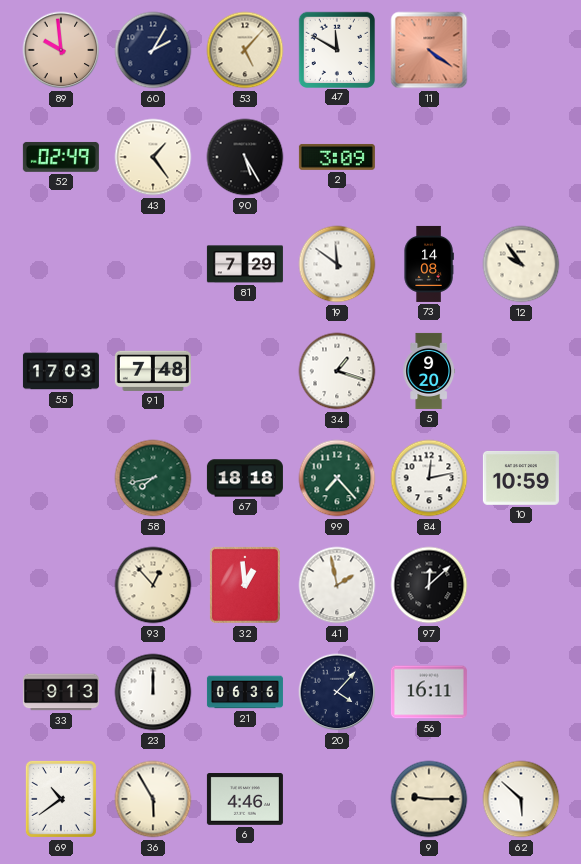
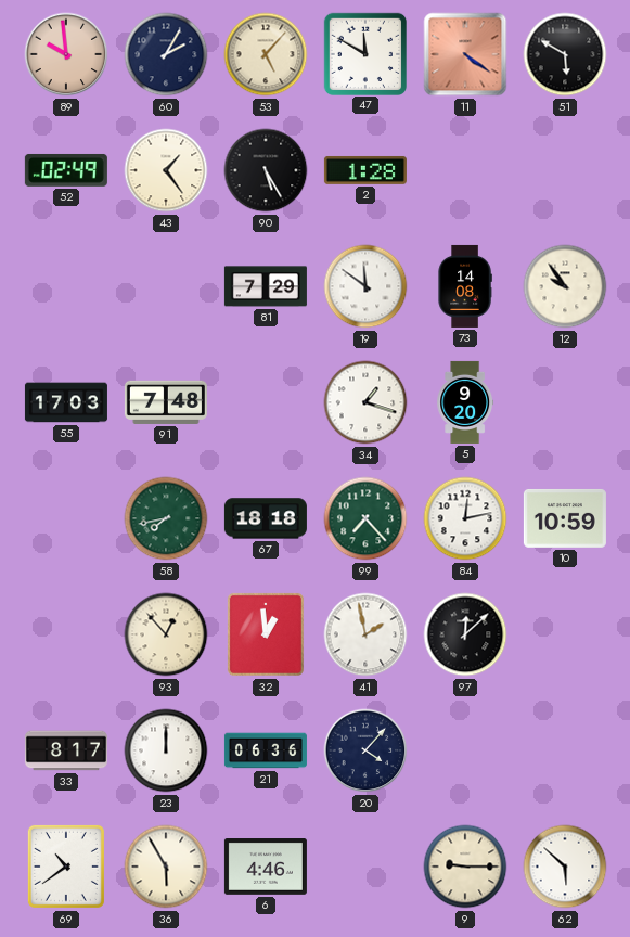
51: none -> 5:50
2: 3:09 -> 1:28
33: 9:13 -> 8:17
56: 16:11 -> none
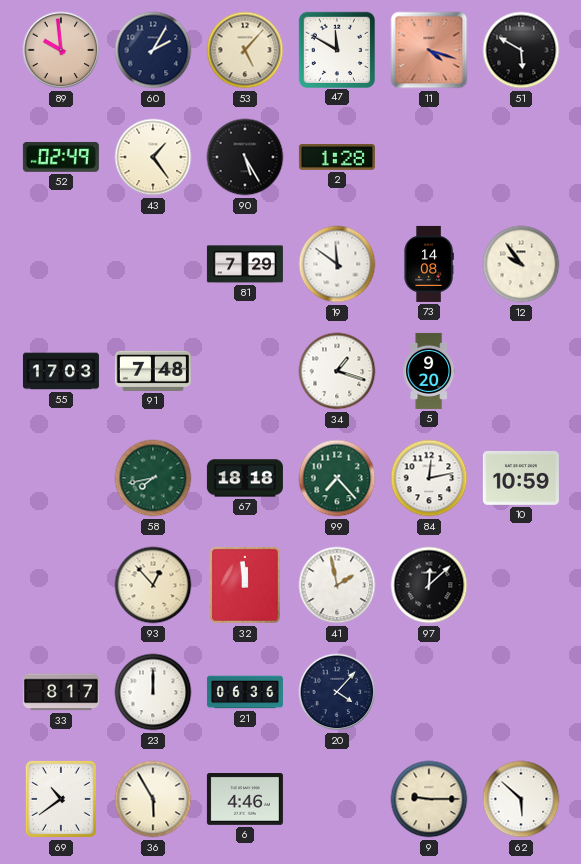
11: 4:21 -> 4:18
32: 12:59 -> 11:59
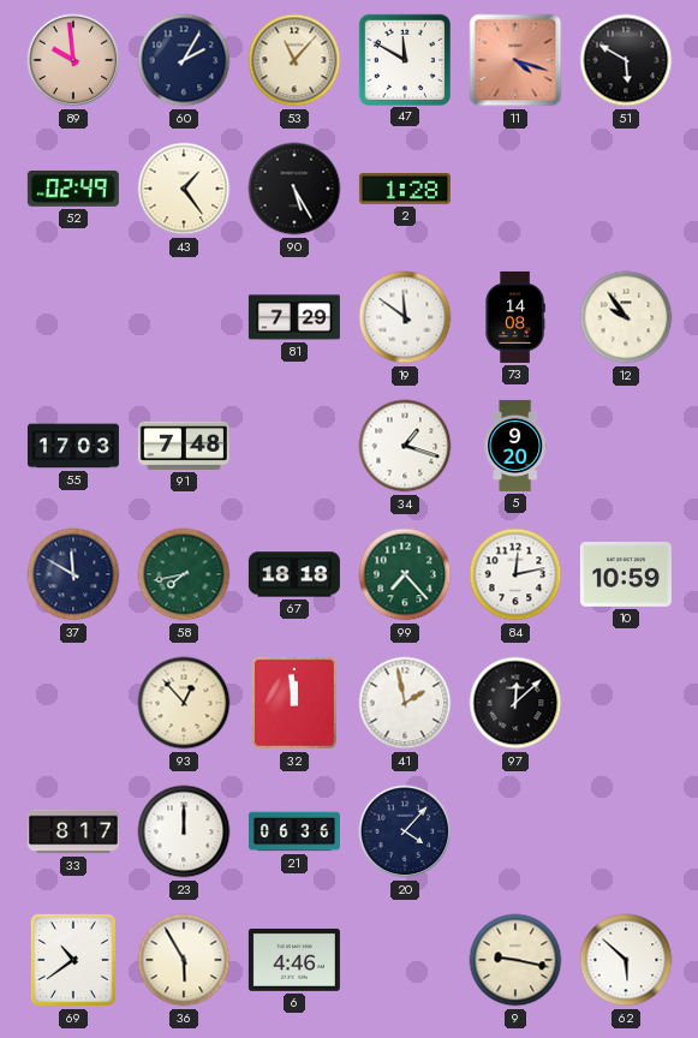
53: 5:07 -> 11:07
37: none -> 11:50
9: 9:15 -> 9:17
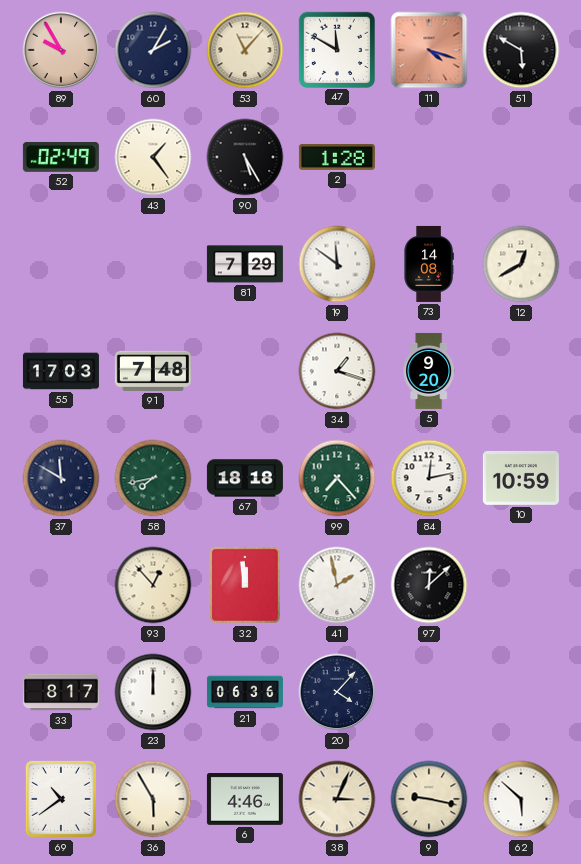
89: 9:59 -> 9:55
12: 9:54 -> 12:40
38: none -> 3:04
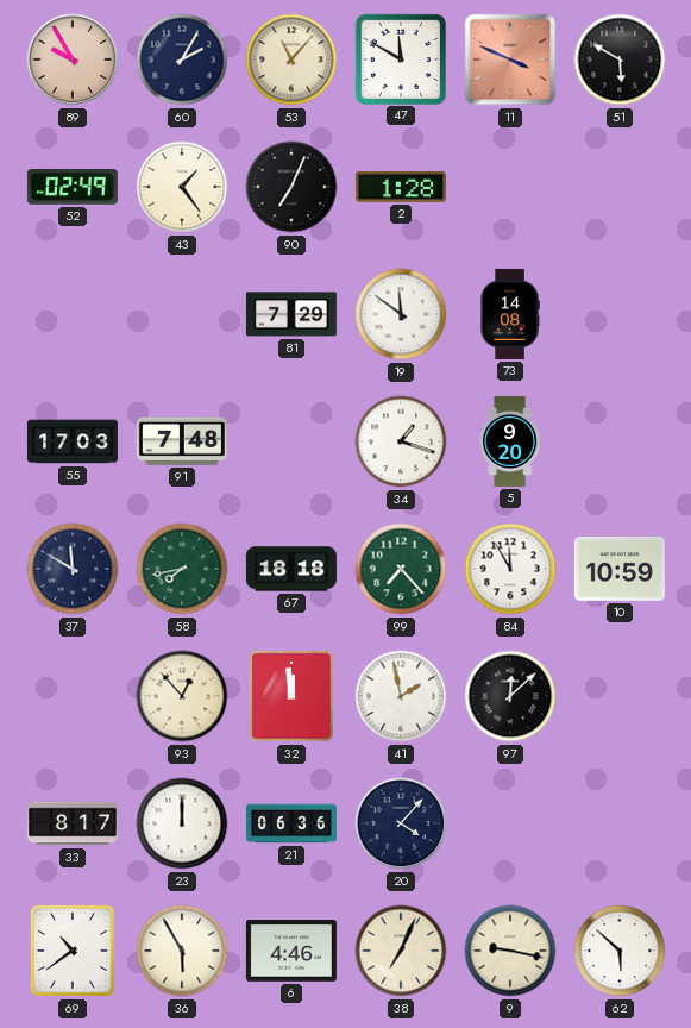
11: 4:18 -> 3:49
90: 5:25 -> 7:04
12: 12:40 -> none
84: 12:13 -> 11:55
38: 3:04 -> 7:04
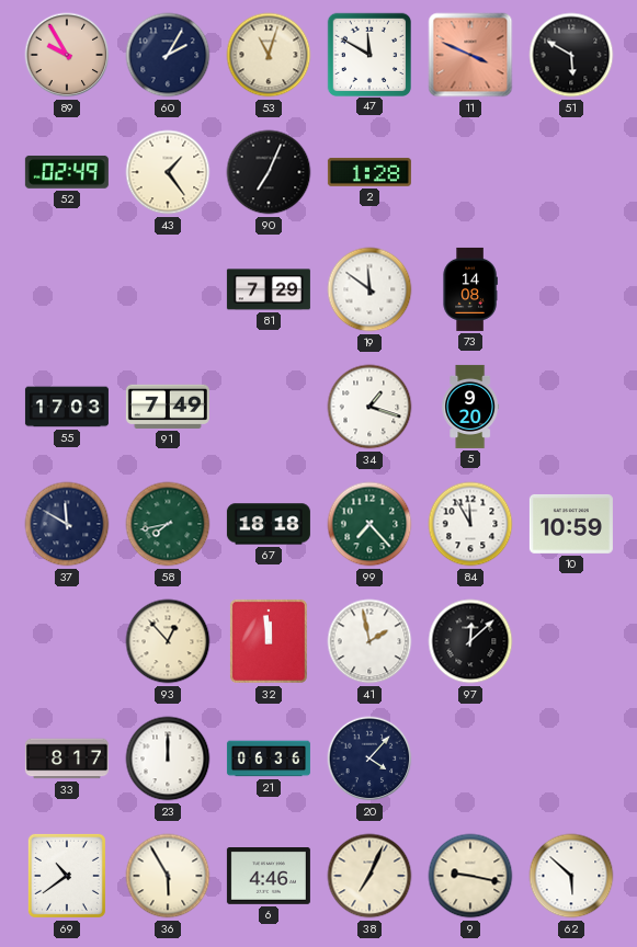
53: 11:07 -> 11:03
91: 7:48 -> 7:49
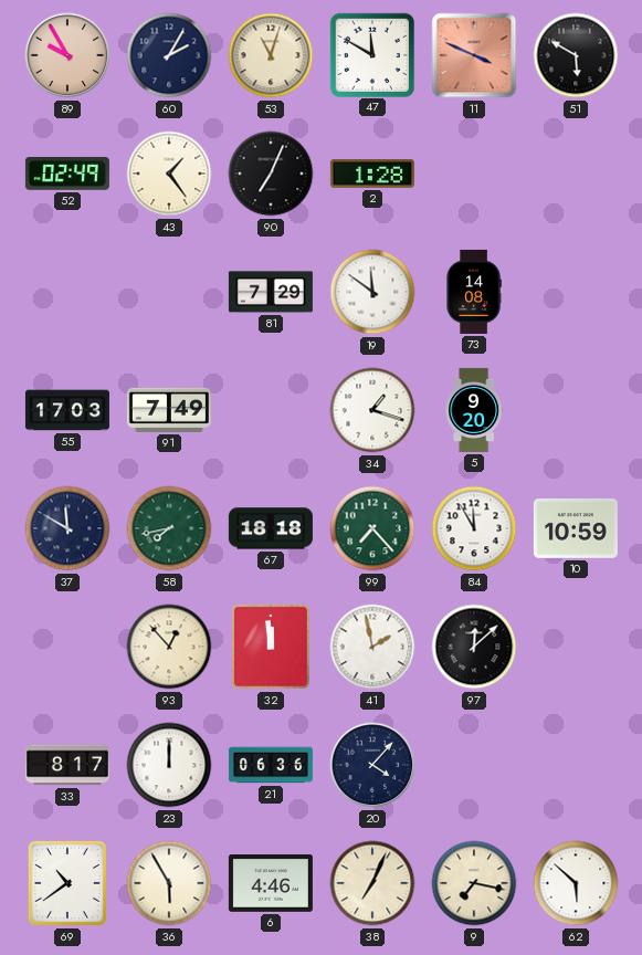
9: 9:17 -> 7:17
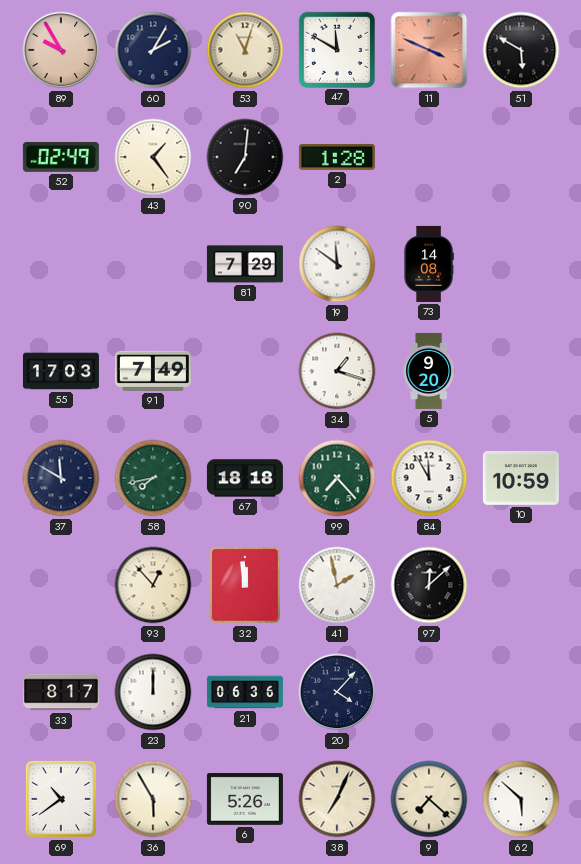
90: 7:04 -> 7:01
6: 4:46 -> 5:26
9: 7:17 -> 7:22
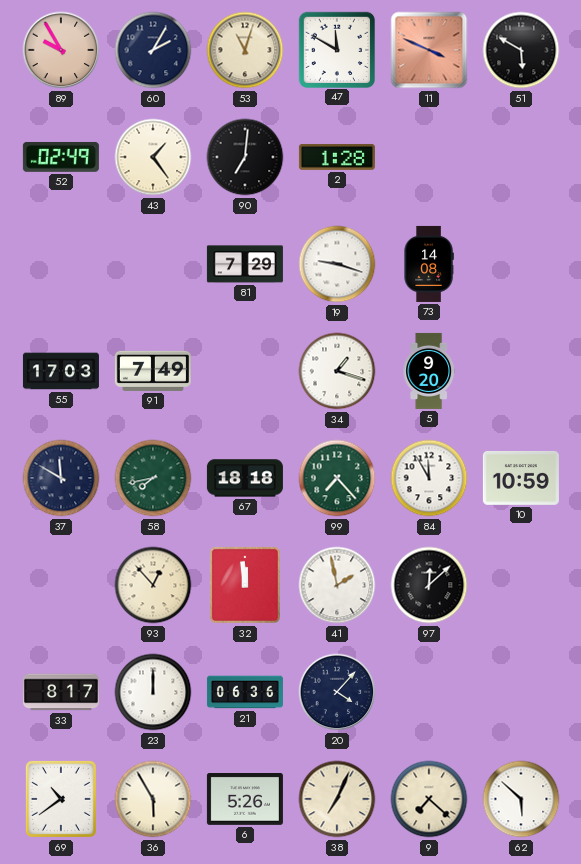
19: 11:51 -> 9:18
